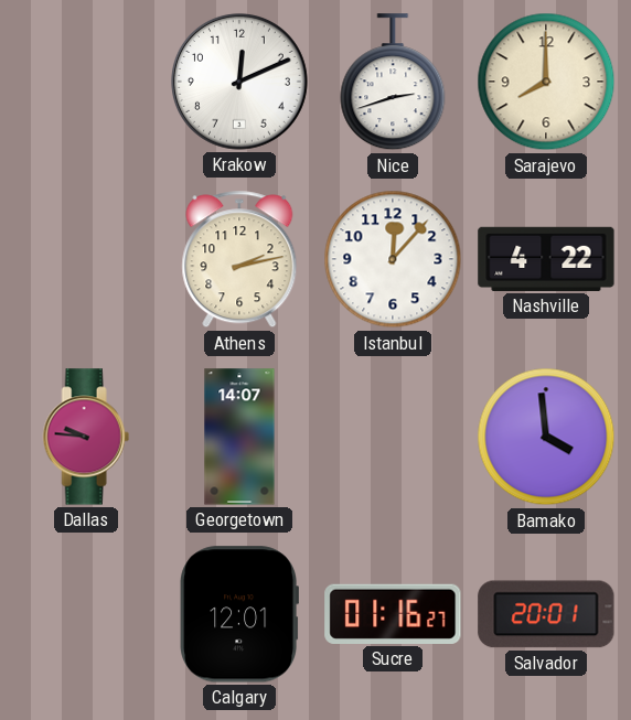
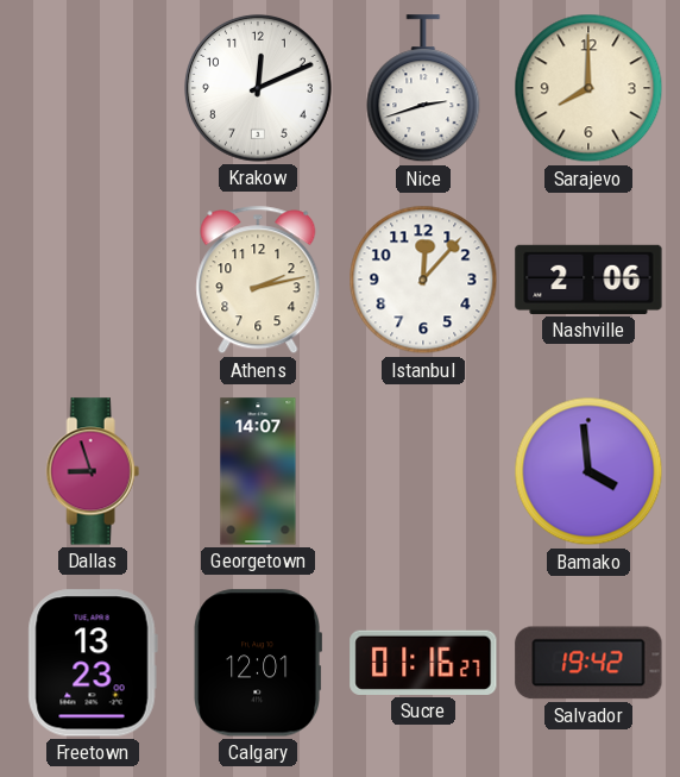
Nashville: 4:22 -> 2:06
Dallas: 9:46 -> 8:57
Freetown: none -> 13:23
Salvador: 20:01 -> 19:42
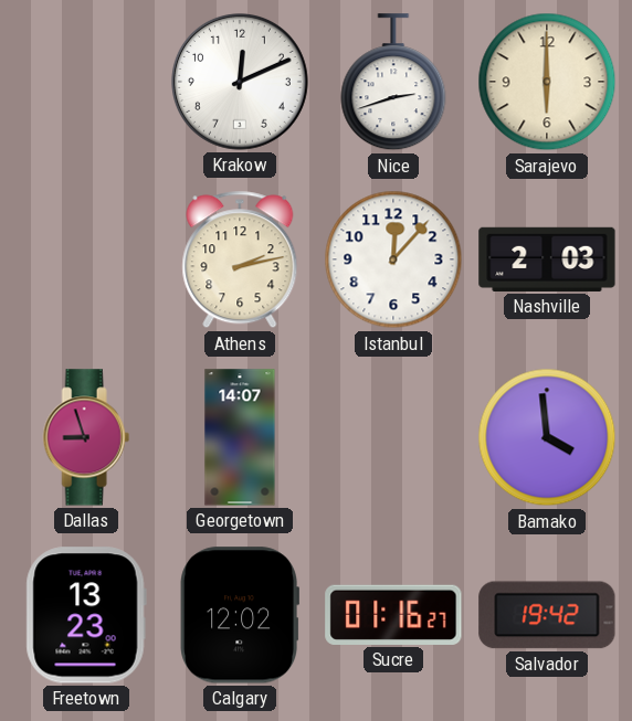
Sarajevo: 8:00 -> 6:00
Nashville: 2:06 -> 2:03
Calgary: 12:01 -> 12:02
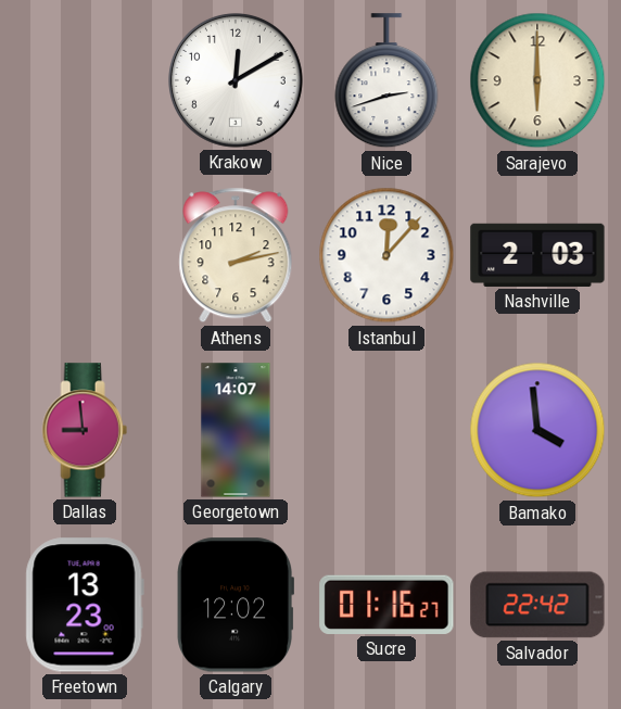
Krakow: 12:11 -> 12:10
Dallas: 8:57 -> 8:59
Salvador: 19:42 -> 22:42
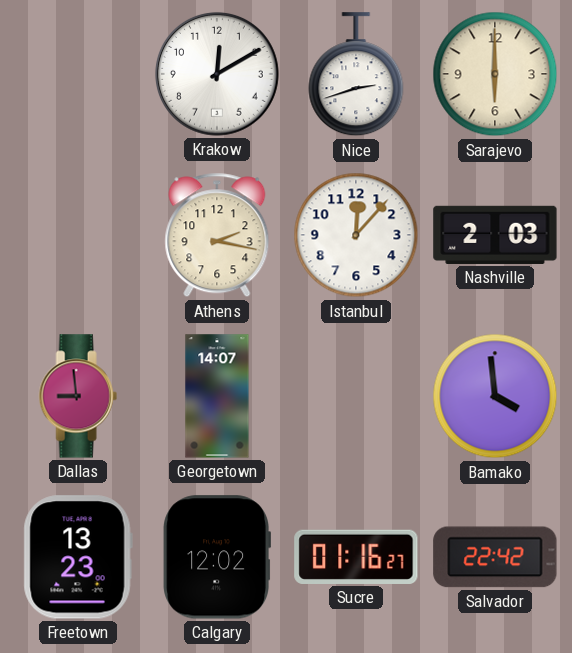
Athens: 2:13 -> 2:17
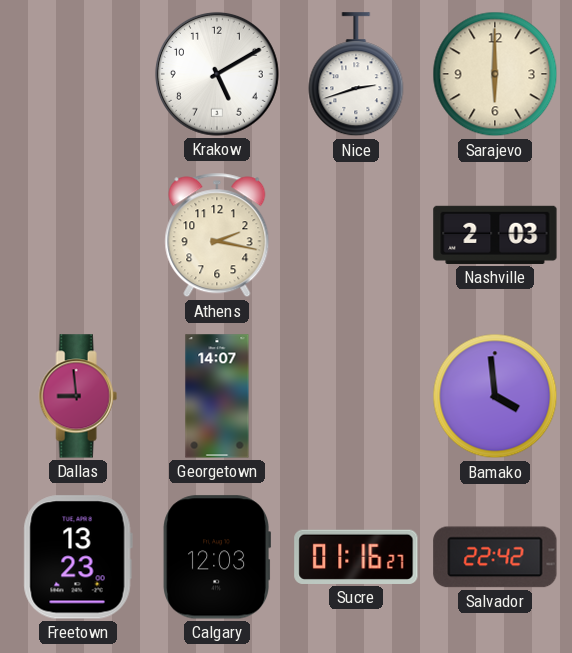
Krakow: 12:10 -> 5:10
Istanbul: 12:07 -> none
Calgary: 12:02 -> 12:03
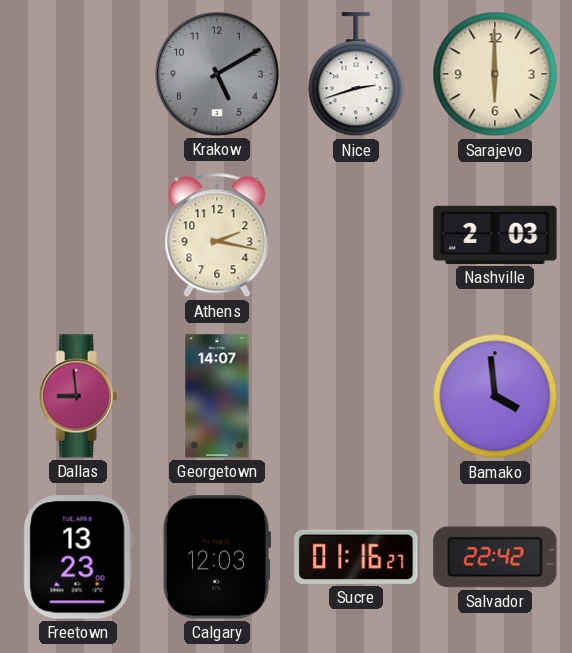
Krakow dial: white -> grey
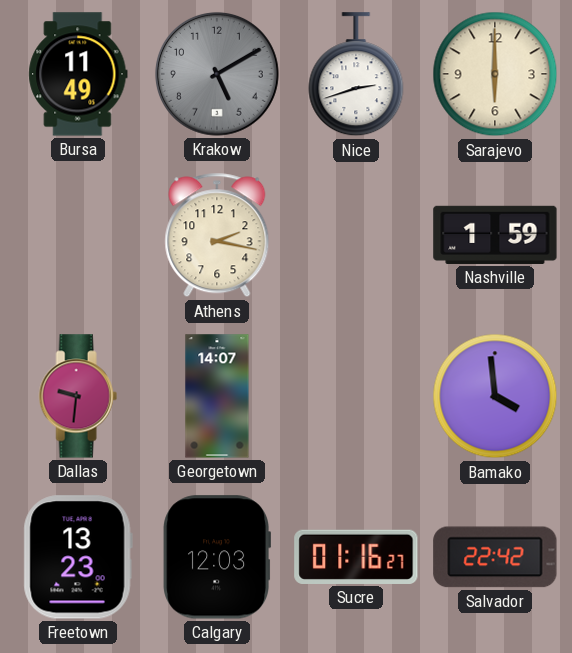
Bursa: none -> 11:49
Nashville: 2:03 -> 1:59
Dallas: 8:59 -> 9:31
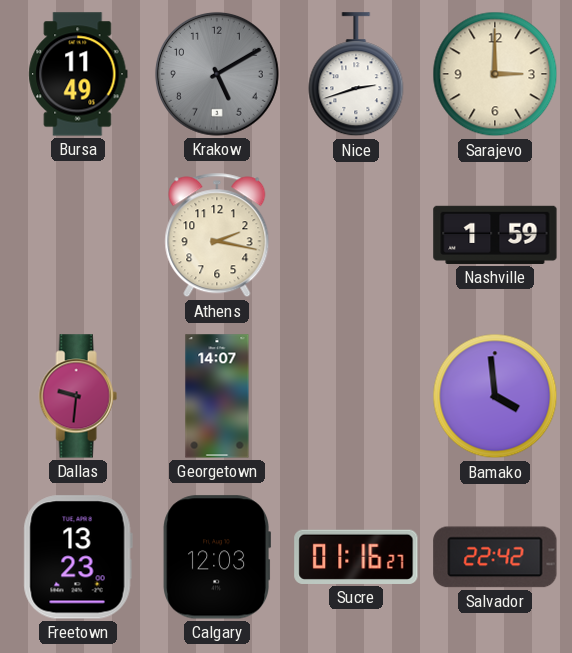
Sarajevo: 6:00 -> 3:00
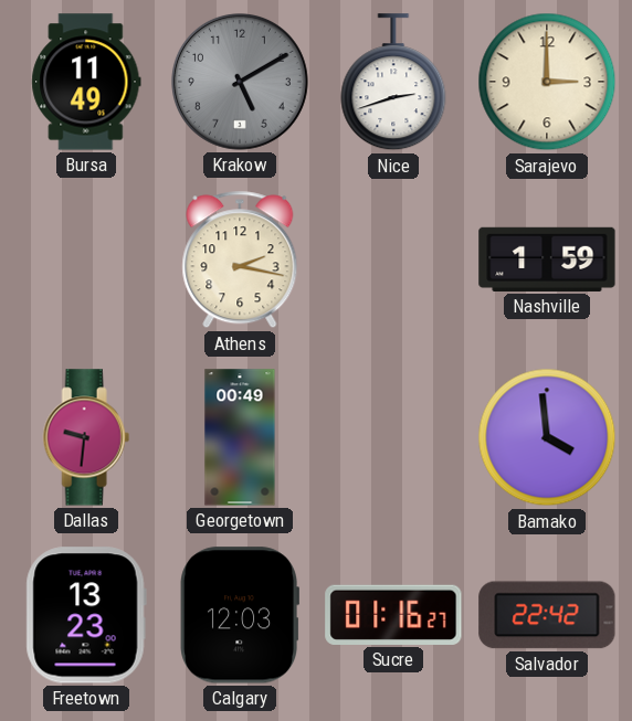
Georgetown: 14:07 -> 00:49
